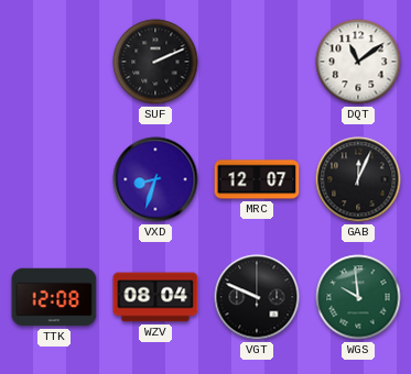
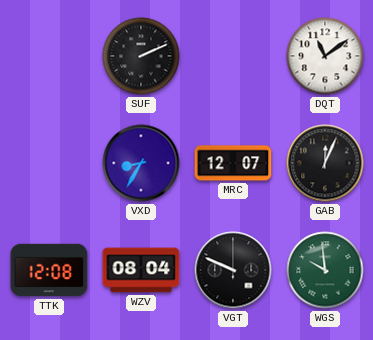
VXD: 8:33 -> 8:35
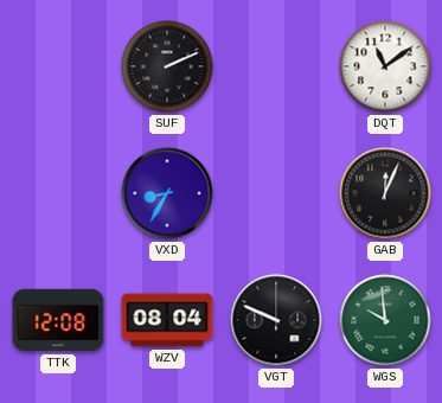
MRC: 12:07 -> none
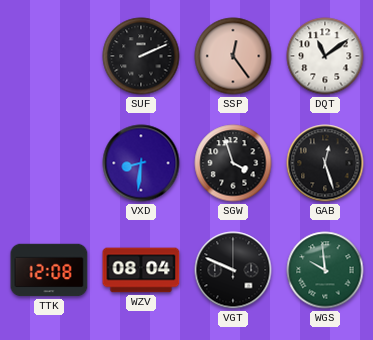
SSP: none -> 12:24
VXD: 8:35 -> 8:31
SGW: none -> 3:57
GAB: 12:04 -> 12:27
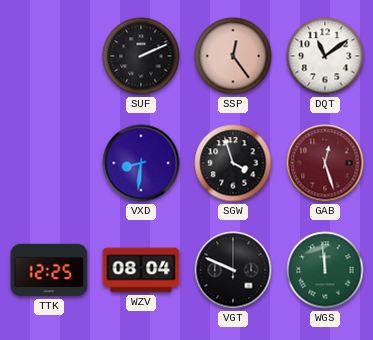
GAB dial: black -> burgundy
TTK: 12:08 -> 12:25
WGS: 9:59 -> 11:59
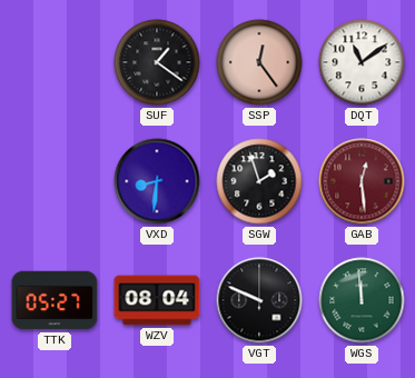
SUF: 2:11 -> 1:21
SGW: 3:57 -> 1:57
GAB: 12:27 -> 12:29
TTK: 12:25 -> 05:27
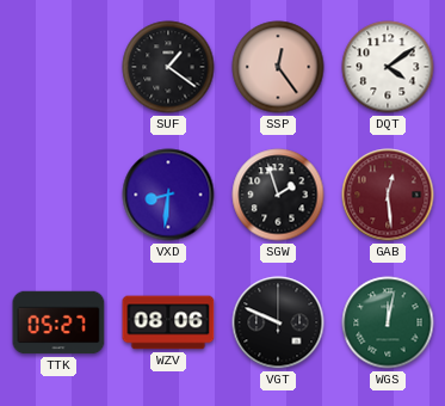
DQT: 11:09 -> 4:09
WZV: 08:04 -> 08:06
WGS: 11:59 -> 12:02
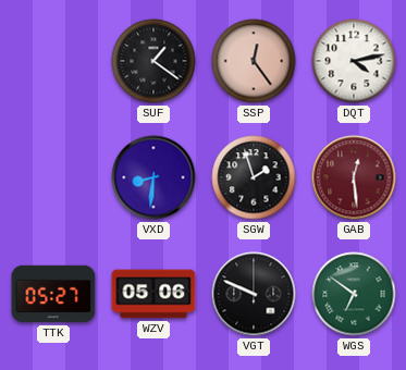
DQT: 4:09 -> 4:13
WZV: 08:06 -> 05:06
WGS: 12:02 -> 6:51
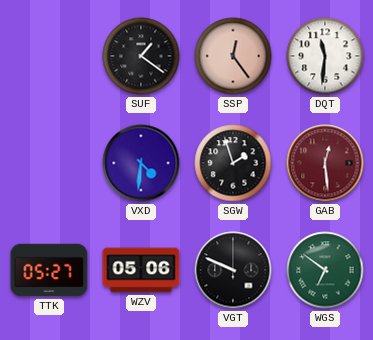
DQT: 4:13 -> 11:31
VXD: 8:31 -> 4:31
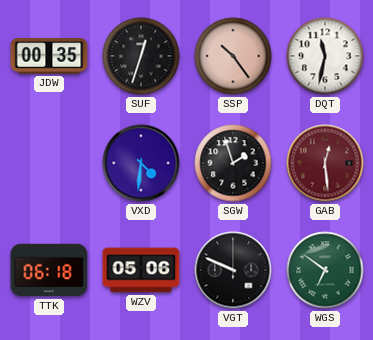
JDW: none -> 00:35
SUF: 1:21 -> 12:33
SSP: 12:24 -> 10:24
DQT: 11:31 -> 11:32
TTK: 05:27 -> 06:18
